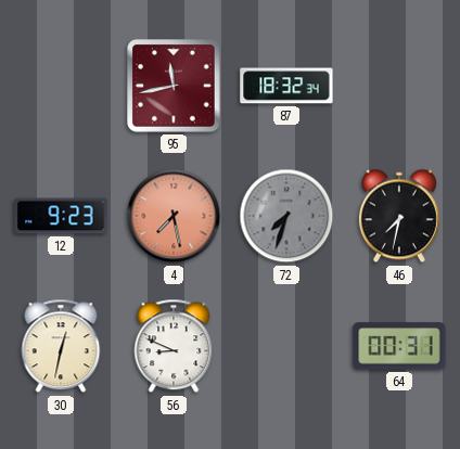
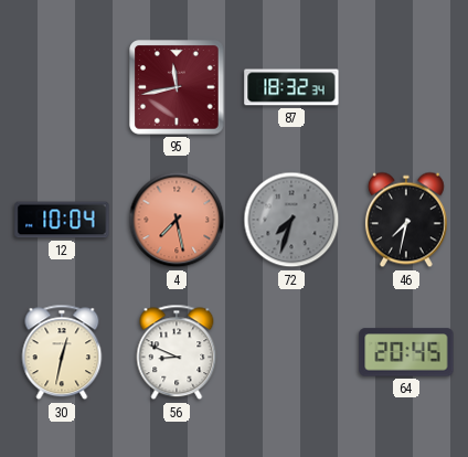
12: 9:23 -> 10:04
64: 00:31 -> 20:45
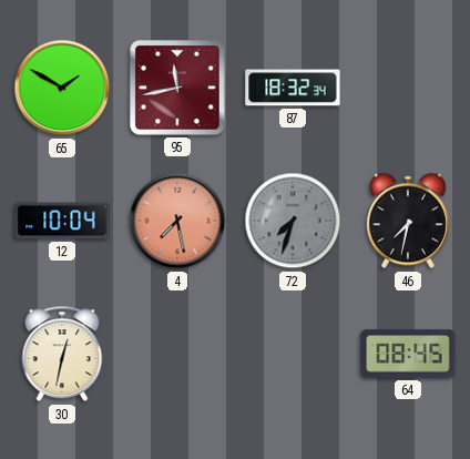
65: none -> 1:50
56: 8:49 -> none
64: 20:45 -> 08:45
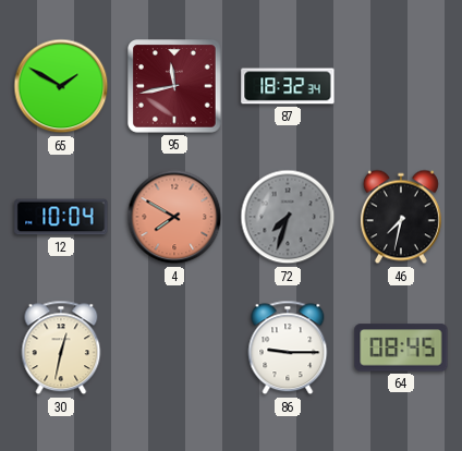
4: 7:28 -> 7:50
86: none -> 9:15
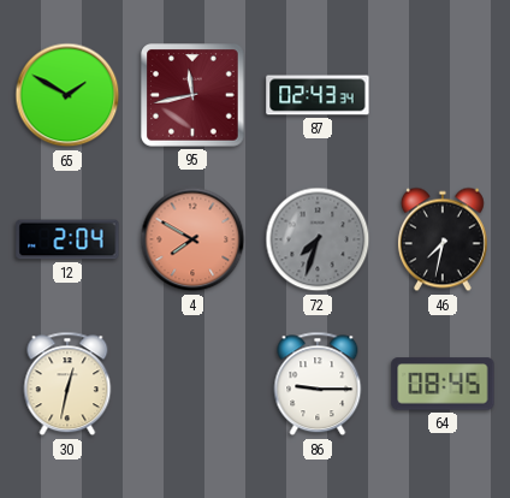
87: 18:32 -> 02:43
12: 10:04 -> 2:04
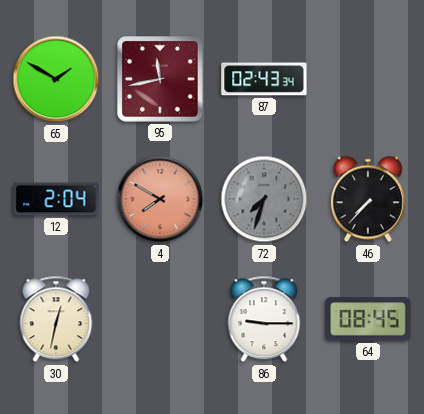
46: 7:32 -> 7:37
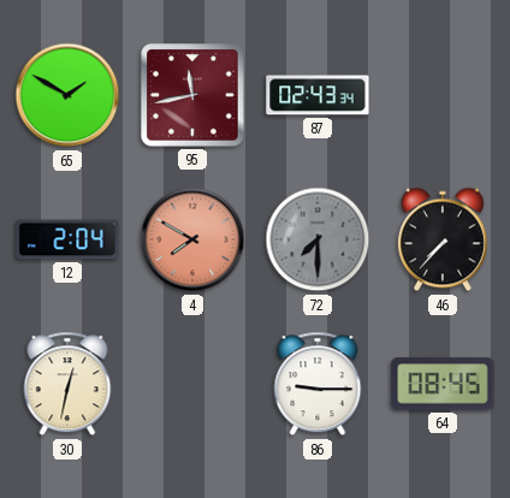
72: 7:33 -> 7:30
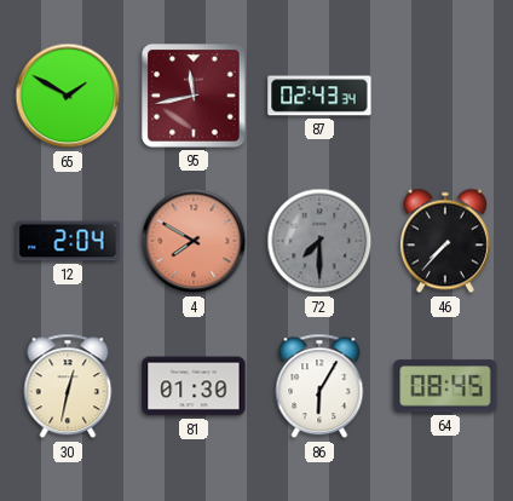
81: none -> 01:30
86: 9:15 -> 6:05
